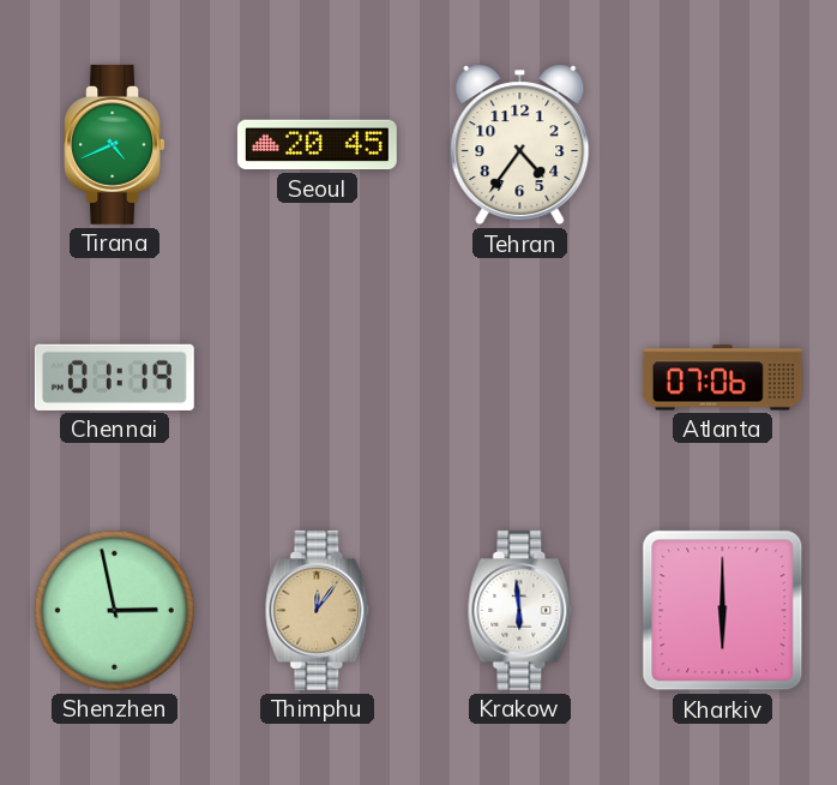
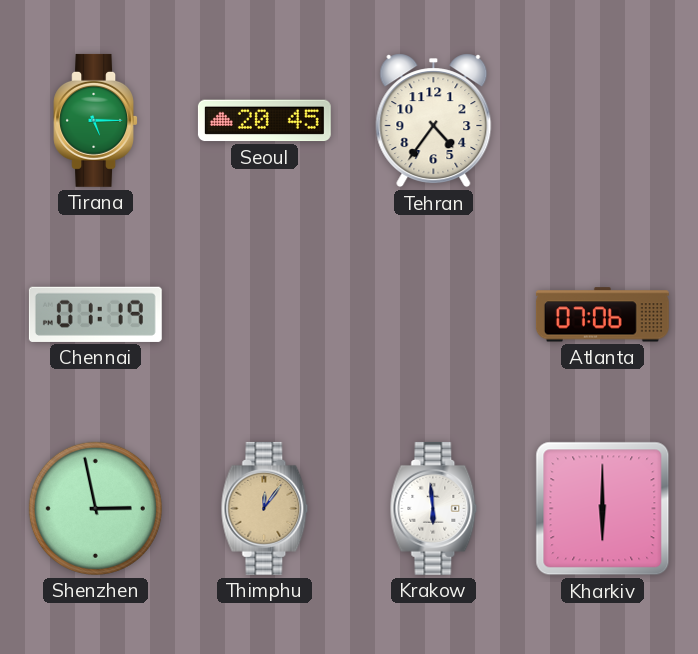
Tirana: 4:41 -> 5:15
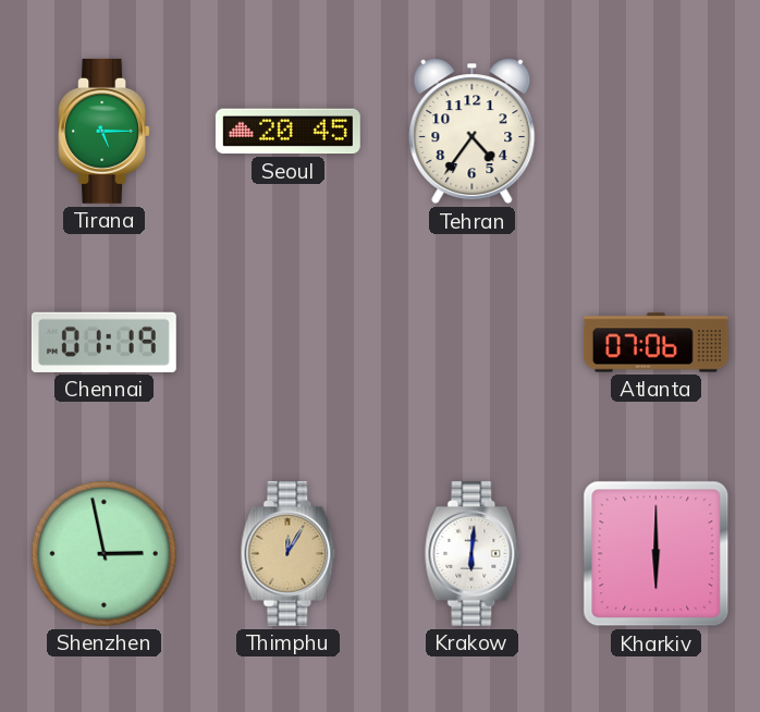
Thimphu: 12:06 -> 12:05
Krakow: 5:59 -> 6:01
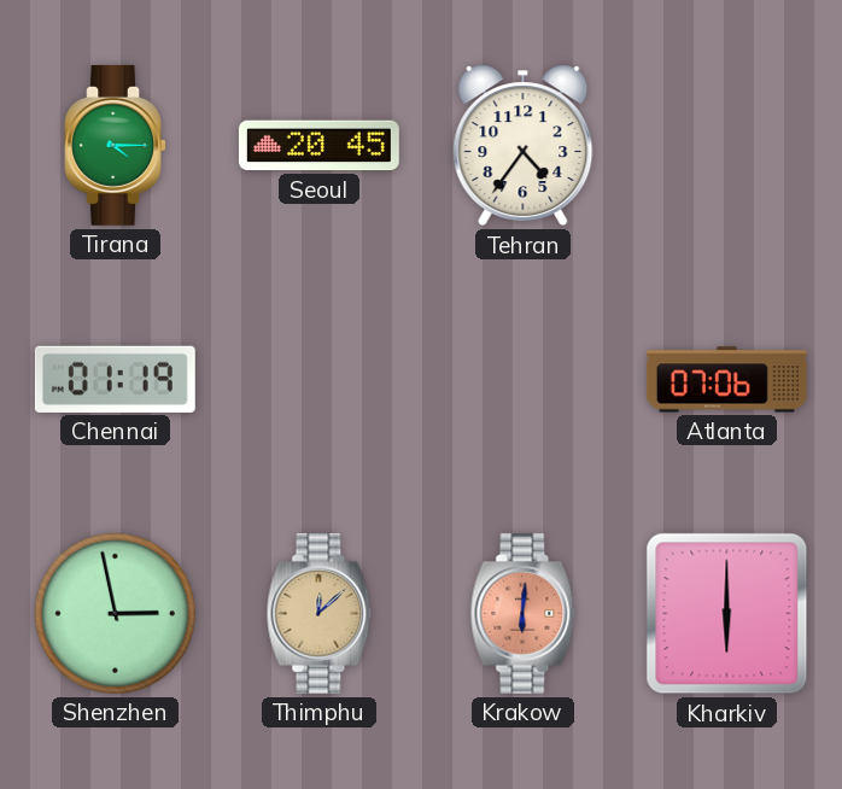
Tirana: 5:15 -> 4:15
Thimphu: 12:05 -> 12:08
Krakow dial: white -> salmon
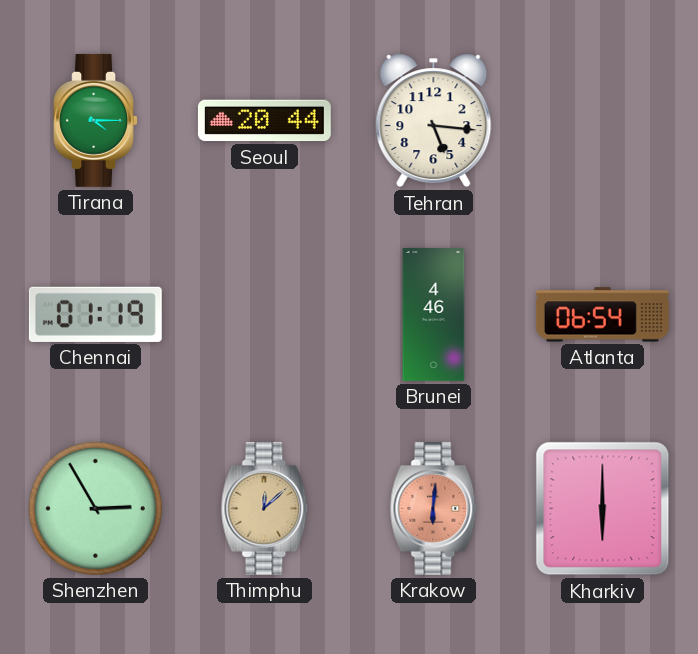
Seoul: 20:45 -> 20:44
Tehran: 4:36 -> 5:16
Brunei: none -> 4:46
Atlanta: 07:06 -> 06:54
Shenzhen: 2:58 -> 2:55
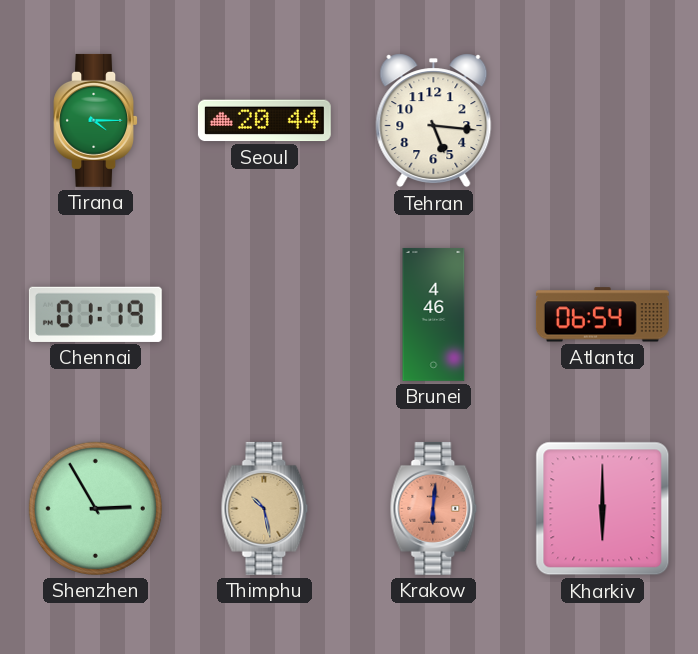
Thimphu: 12:08 -> 10:28
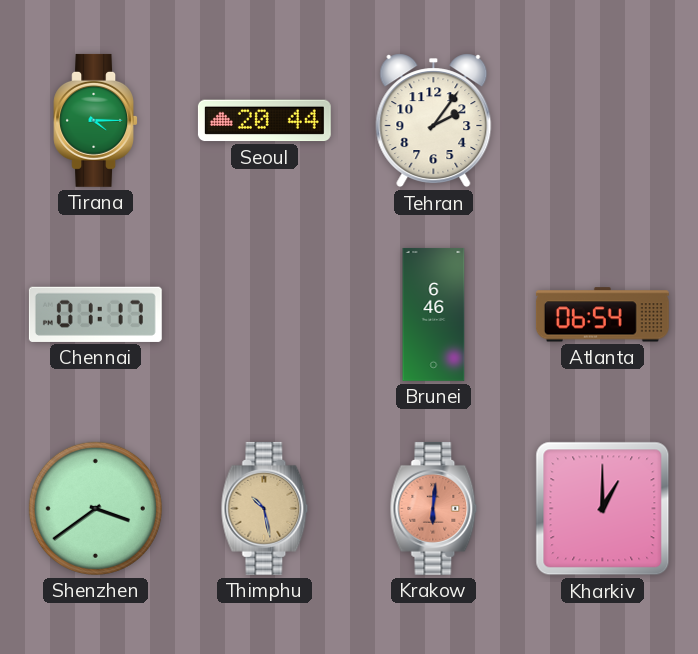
Tehran: 5:16 -> 2:06
Chennai: 01:19 -> 01:17
Brunei: 4:46 -> 6:46
Shenzhen: 2:55 -> 3:39
Kharkiv: 6:00 -> 1:00
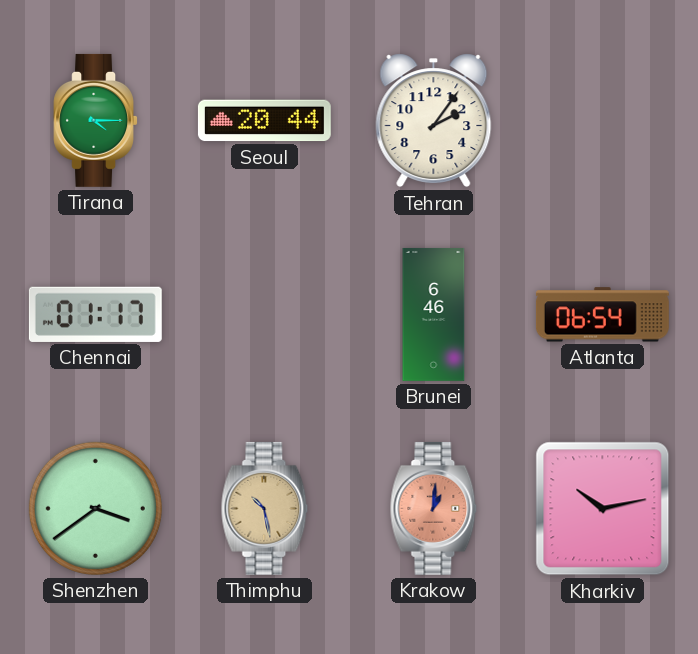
Krakow: 6:01 -> 1:01
Kharkiv: 1:00 -> 10:13
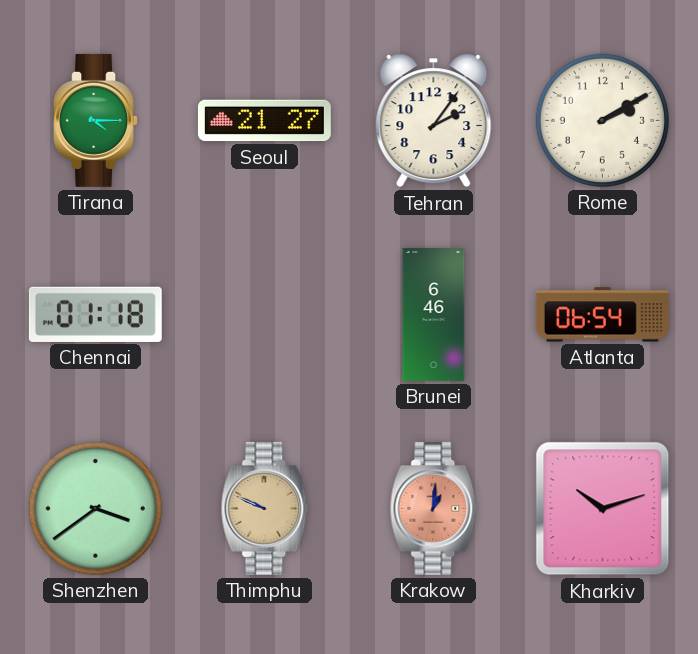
Seoul: 20:44 -> 21:27
Rome: none -> 2:10
Chennai: 01:17 -> 01:18
Thimphu: 10:28 -> 9:49
Kharkiv: 10:13 -> 10:12
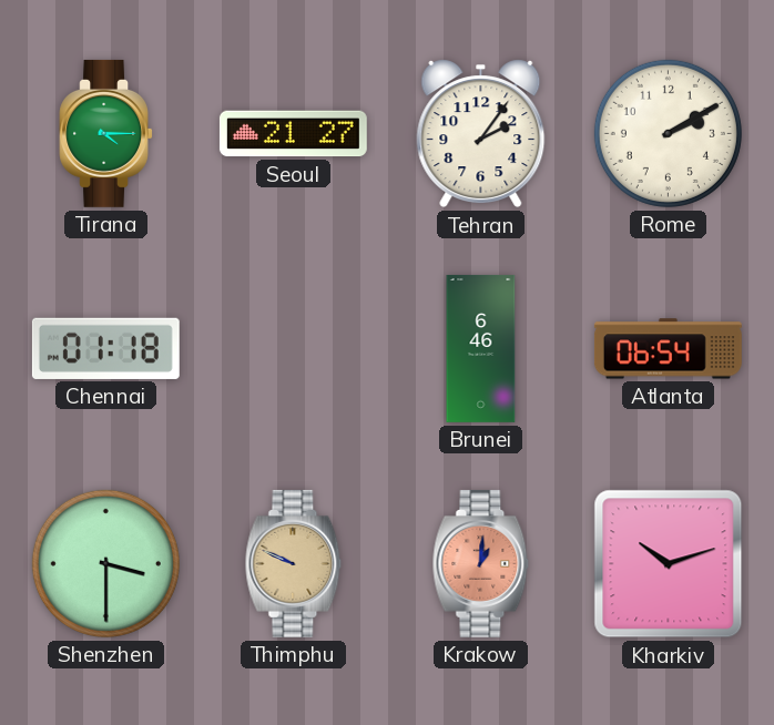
Shenzhen: 3:39 -> 3:30
